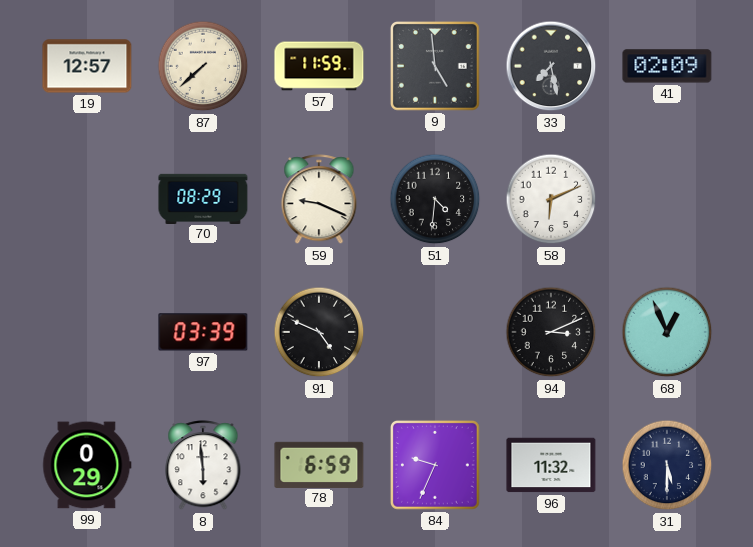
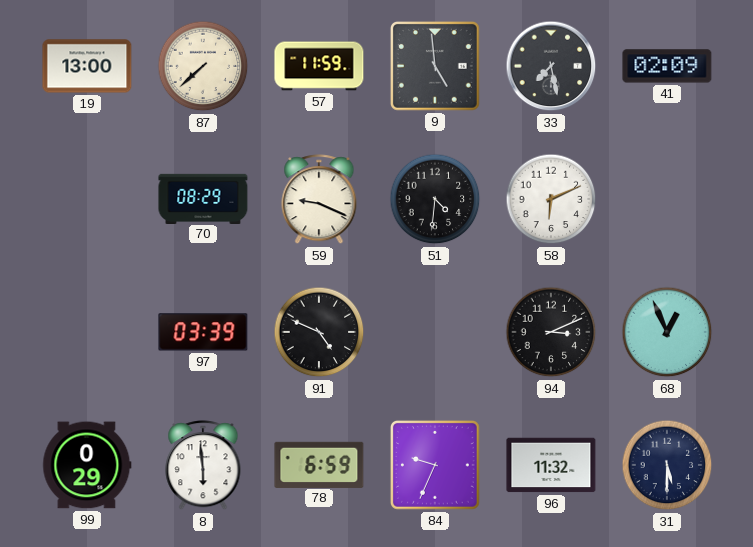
19: 12:57 -> 13:00
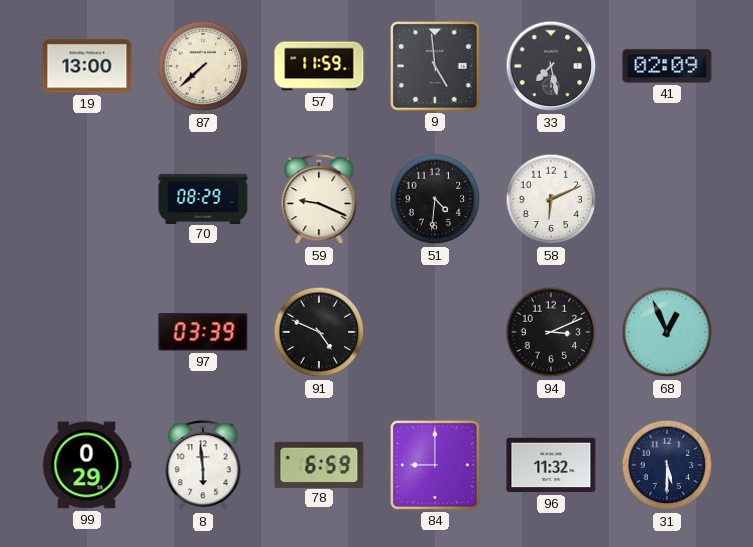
84: 9:34 -> 9:00
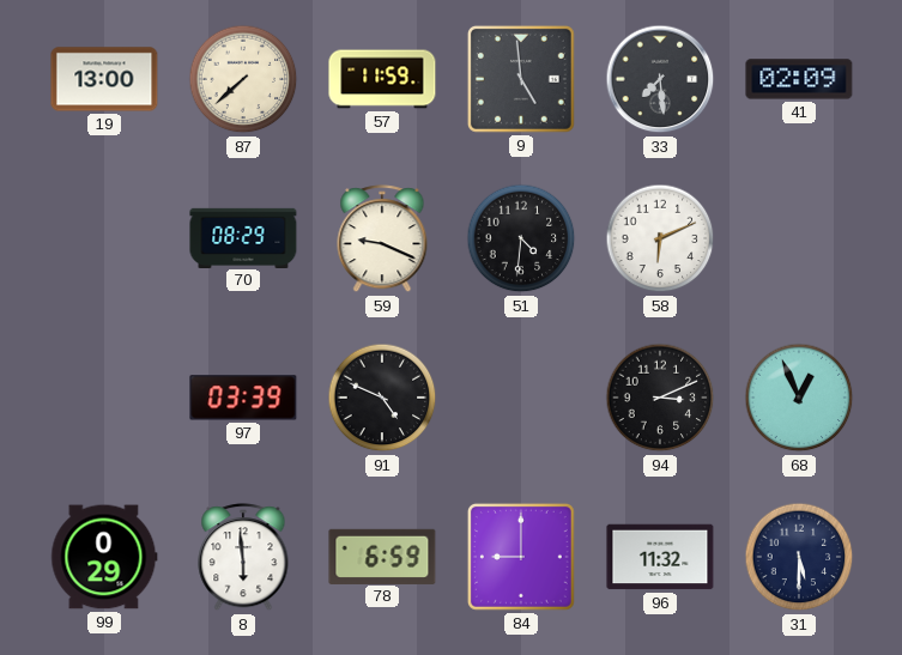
33: 7:28 -> 7:29
